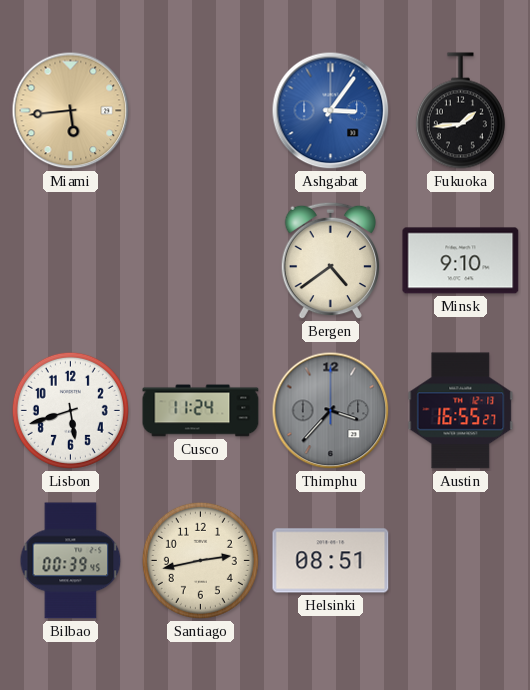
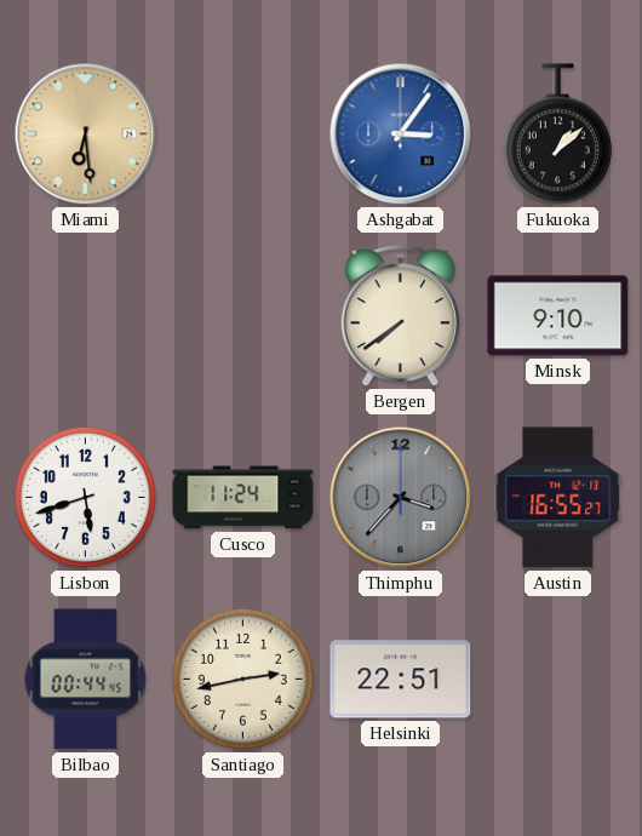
Miami: 5:44 -> 6:29
Fukuoka: 1:44 -> 1:08
Bergen: 4:39 -> 7:39
Bilbao: 00:39 -> 00:44
Helsinki: 08:51 -> 22:51
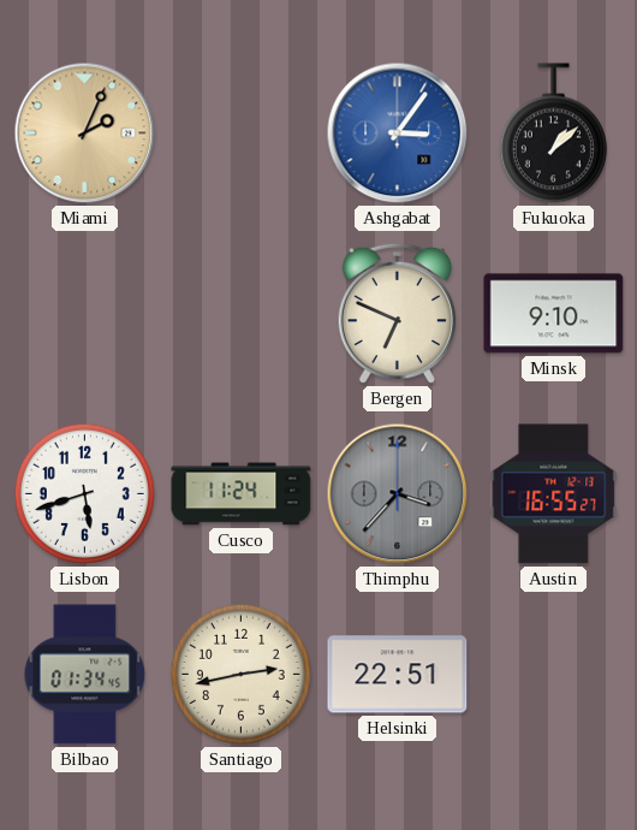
Miami: 6:29 -> 2:04
Bergen: 7:39 -> 6:49
Bilbao: 00:44 -> 01:34
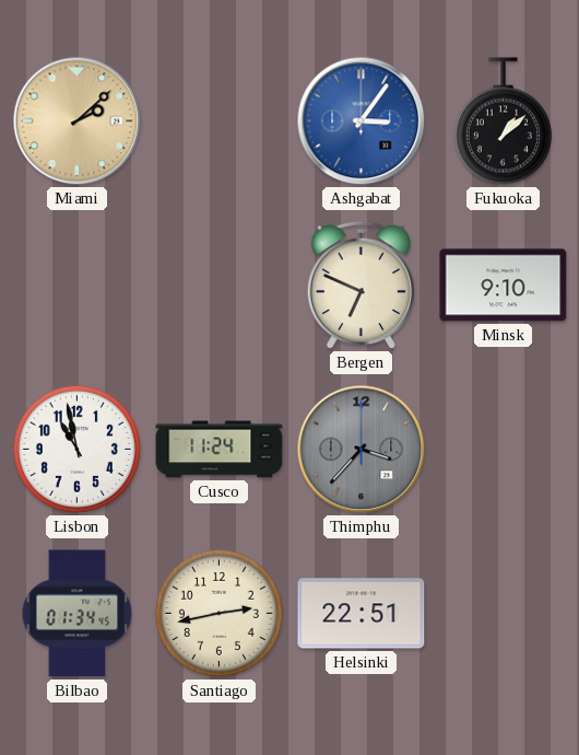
Miami: 2:04 -> 2:08
Lisbon: 5:42 -> 10:58
Austin: 16:55 -> none
